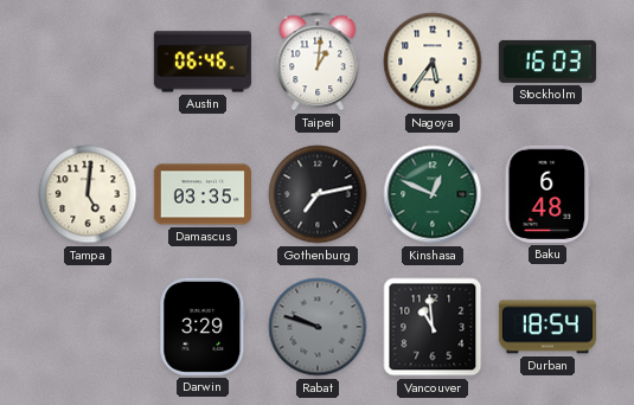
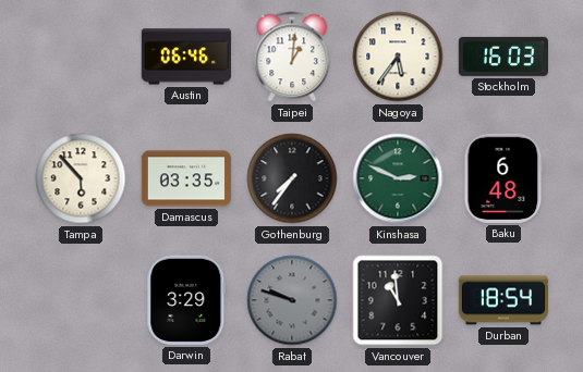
Tampa: 5:01 -> 5:53
Gothenburg: 7:13 -> 7:36
Kinshasa: 12:49 -> 2:49
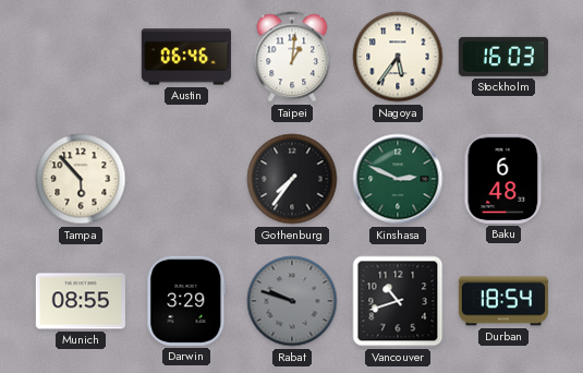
Damascus: 03:35 -> none
Munich: none -> 08:55
Vancouver: 10:59 -> 10:42
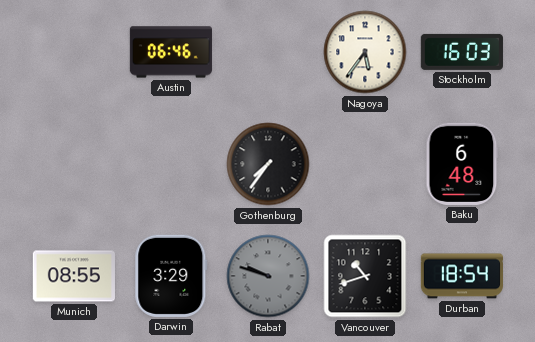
Taipei: 1:01 -> none
Tampa: 5:53 -> none
Kinshasa: 2:49 -> none
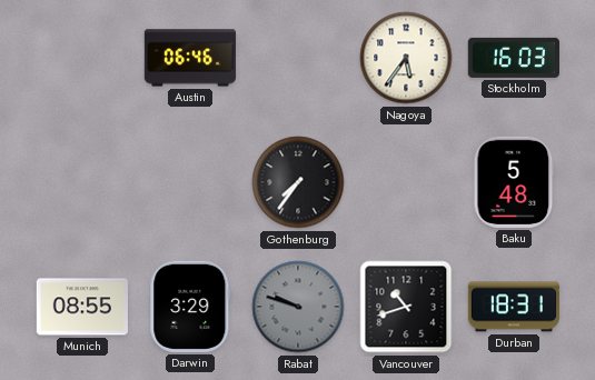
Baku: 6:48 -> 5:48
Durban: 18:54 -> 18:31
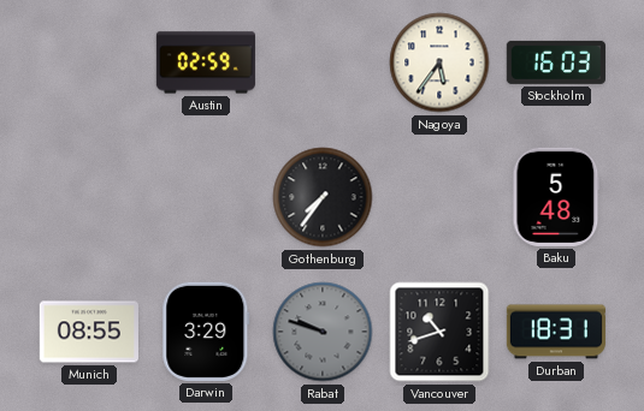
Austin: 06:46 -> 02:59
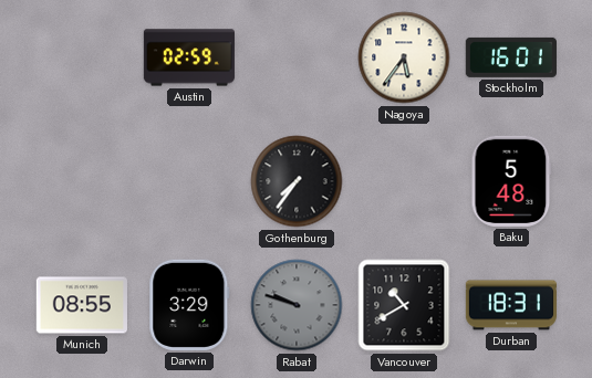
Stockholm: 16:03 -> 16:01
Vancouver: 10:42 -> 10:40
